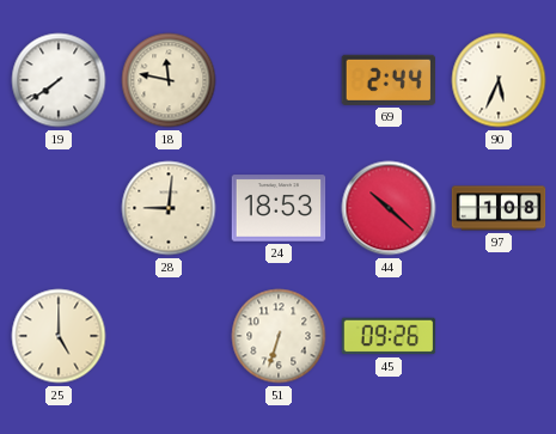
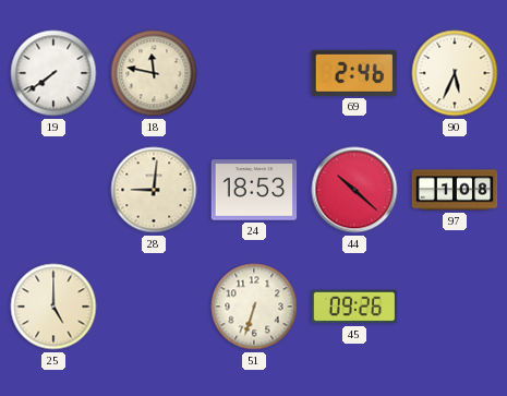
69: 2:44 -> 2:46
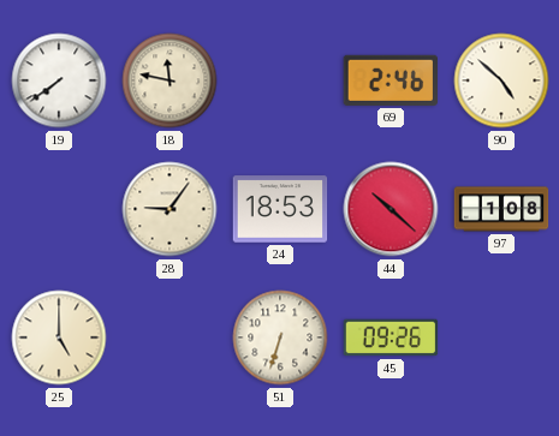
90: 5:34 -> 4:52
28: 9:01 -> 9:06
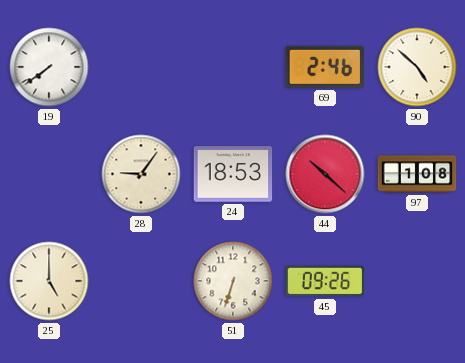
18: 11:47 -> none
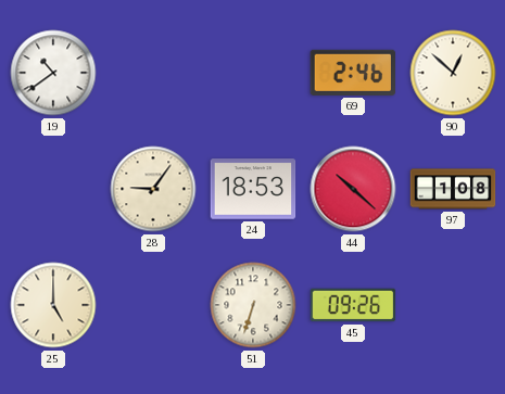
19: 7:39 -> 10:39
90: 4:52 -> 12:52
